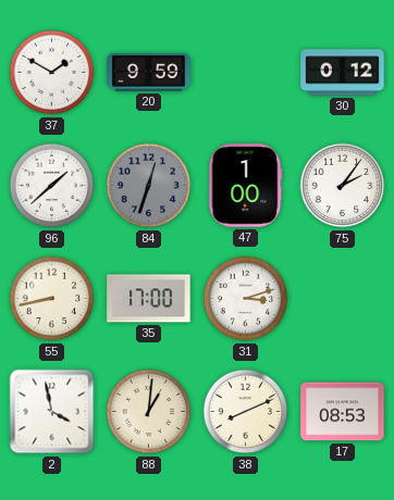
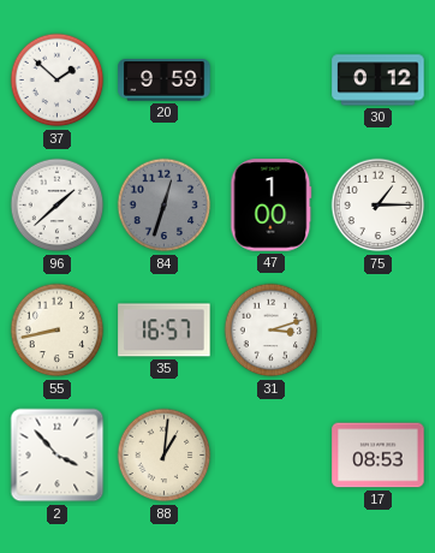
37: 1:50 -> 1:52
75: 2:06 -> 1:15
35: 17:00 -> 16:57
2: 3:58 -> 3:53
38: 8:11 -> none
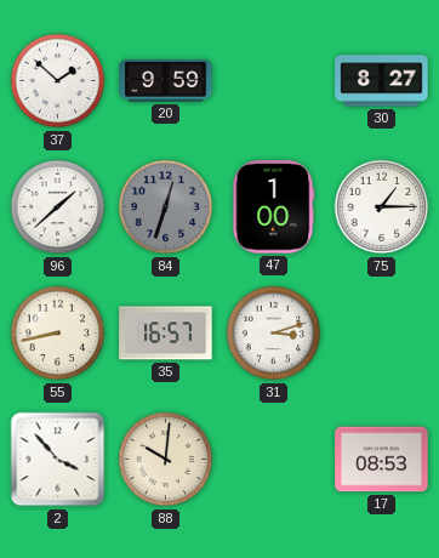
30: 0:12 -> 8:27
88: 1:01 -> 10:01
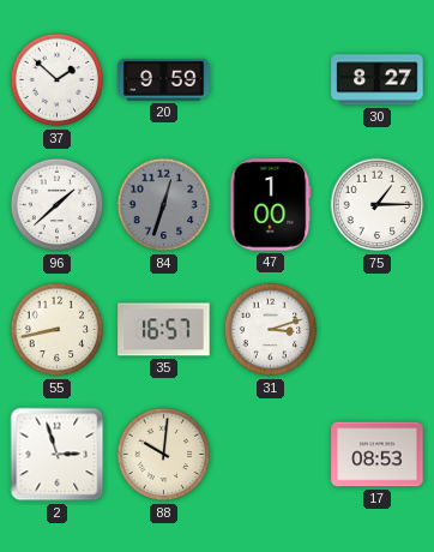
2: 3:53 -> 2:57
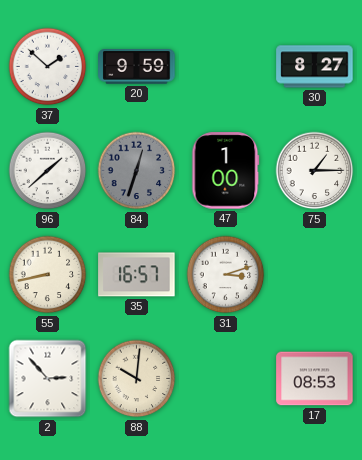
2: 2:57 -> 2:53
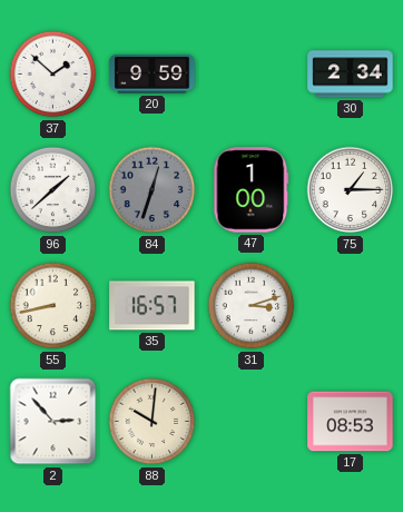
30: 8:27 -> 2:34
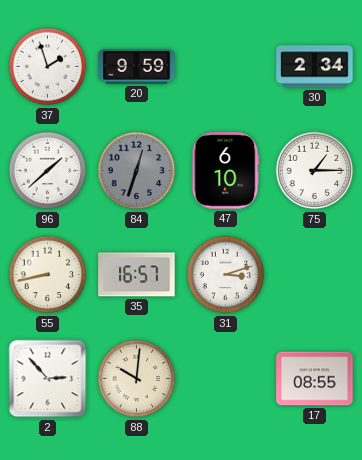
37: 1:52 -> 1:57
47: 1:00 -> 6:10
17: 08:53 -> 08:55
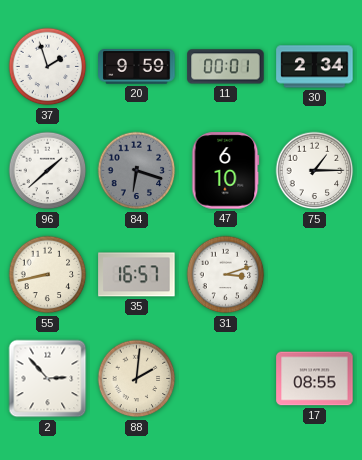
11: none -> 00:01
84: 12:33 -> 6:18
88: 10:01 -> 2:01
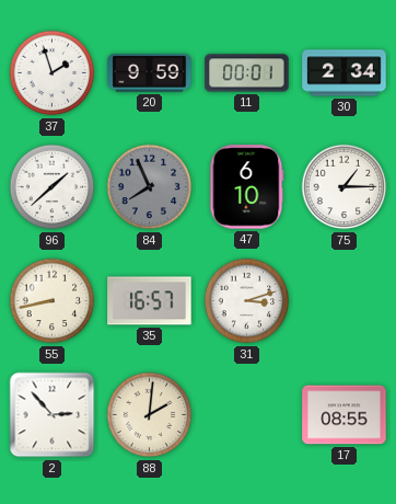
84: 6:18 -> 7:56
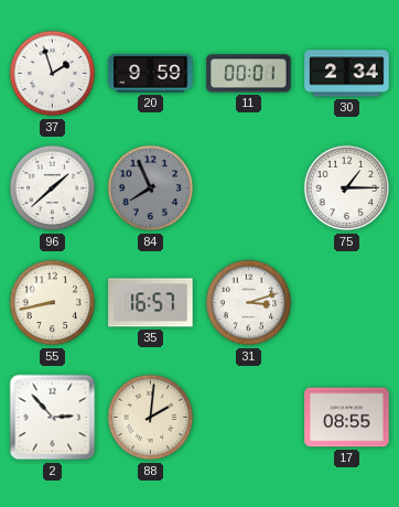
47: 6:10 -> none
